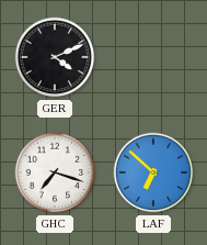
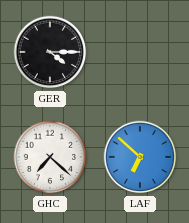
GER: 4:11 -> 4:15
GHC: 7:18 -> 7:22
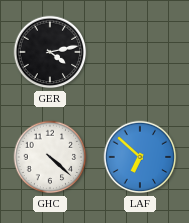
GER: 4:15 -> 4:13
GHC: 7:22 -> 4:22
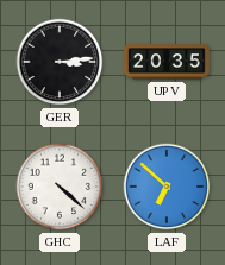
GER: 4:13 -> 3:14
UPV: none -> 20:35
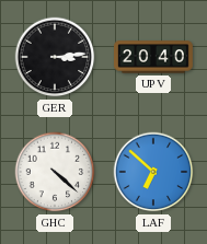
UPV: 20:35 -> 20:40
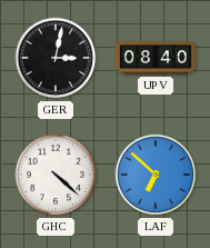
GER: 3:14 -> 3:02
UPV: 20:40 -> 08:40
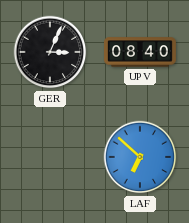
GER: 3:02 -> 3:04
GHC: 4:22 -> none
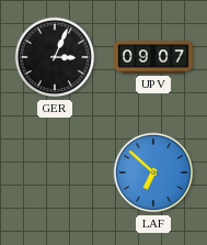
UPV: 08:40 -> 09:07
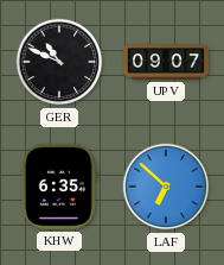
GER: 3:04 -> 10:49
KHW: none -> 6:35
